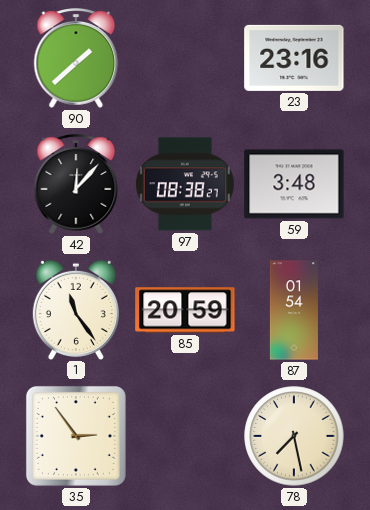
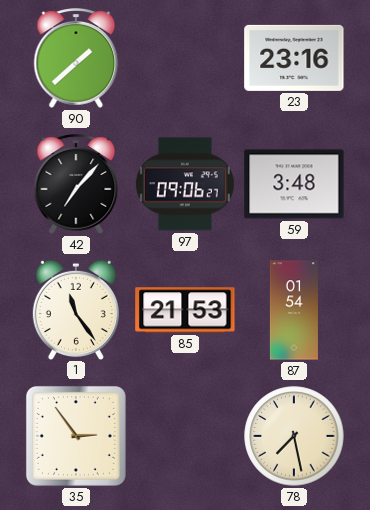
42: 12:07 -> 7:07
97: 08:38 -> 09:06
85: 20:59 -> 21:53
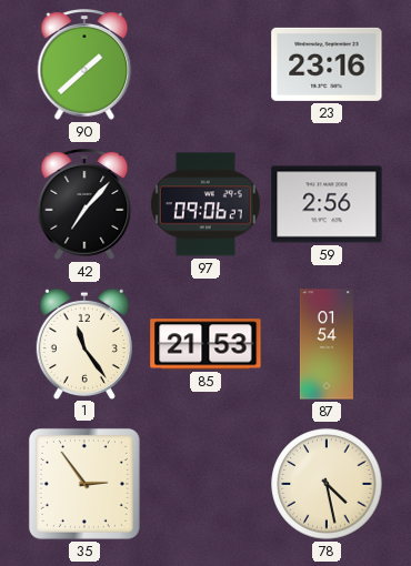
59: 3:48 -> 2:56
78: 7:28 -> 4:28
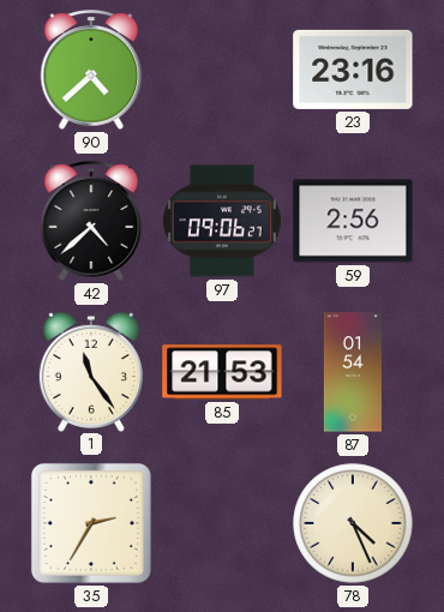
90: 1:38 -> 4:38
42: 7:07 -> 4:38
35: 2:54 -> 2:35
78: 4:28 -> 4:26
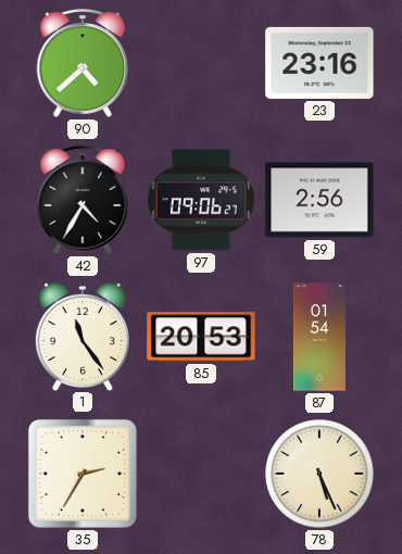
42: 4:38 -> 4:35
85: 21:53 -> 20:53
78: 4:26 -> 5:26
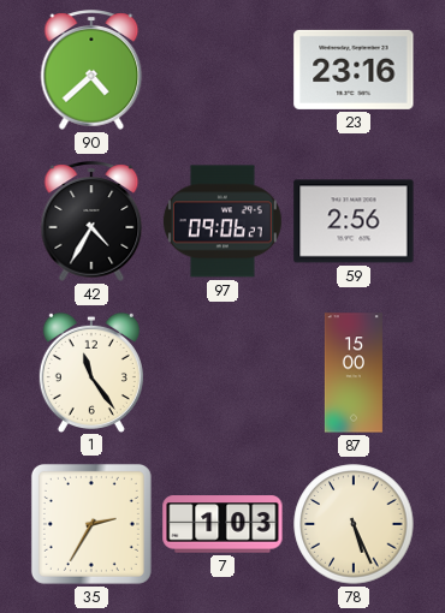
85: 20:53 -> none
87: 01:54 -> 15:00
7: none -> 1:03
